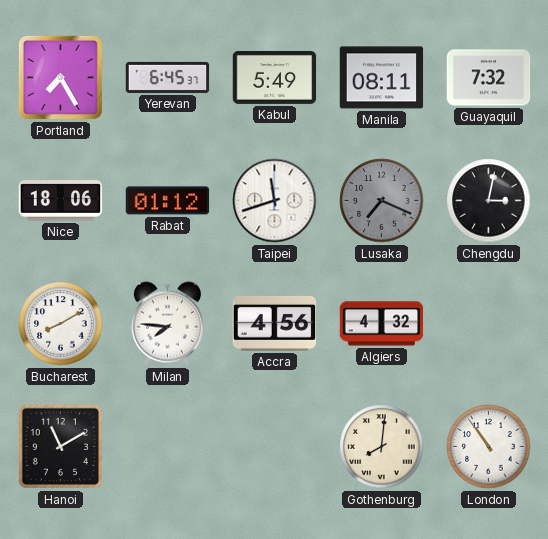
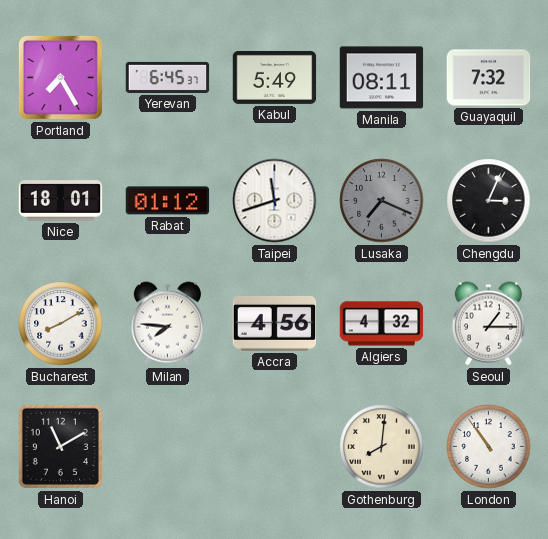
Nice: 18:06 -> 18:01
Chengdu: 3:02 -> 3:04
Seoul: none -> 1:15
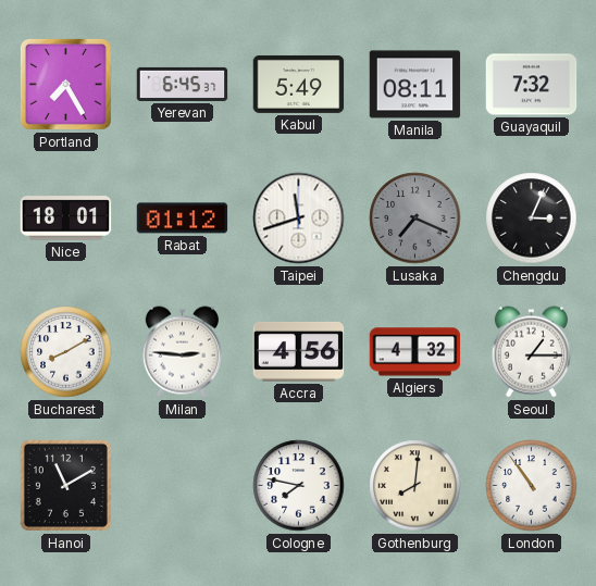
Milan: 7:46 -> 2:46
Cologne: none -> 7:47
